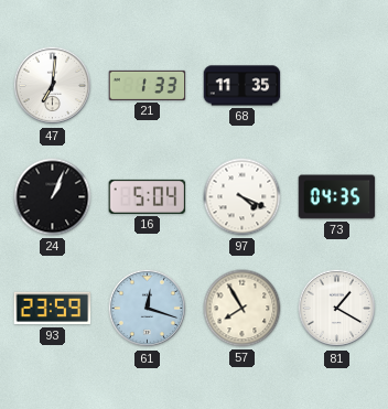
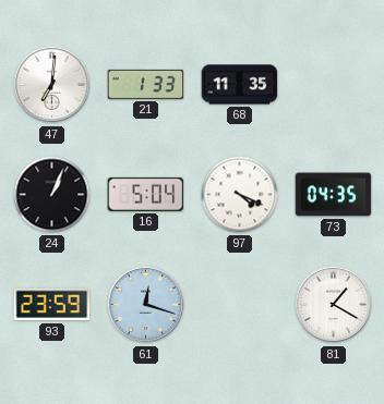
57: 7:55 -> none
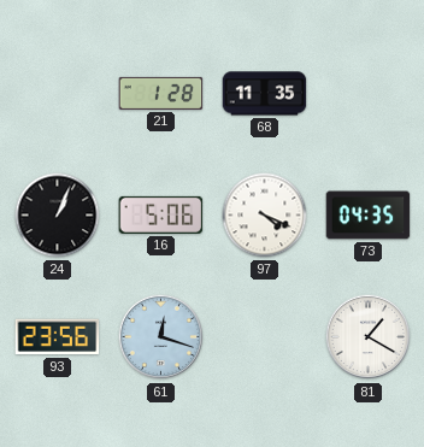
47: 7:01 -> none
21: 1:33 -> 1:28
16: 5:04 -> 5:06
93: 23:59 -> 23:56
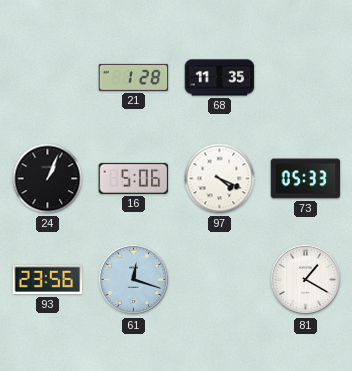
73: 04:35 -> 05:33
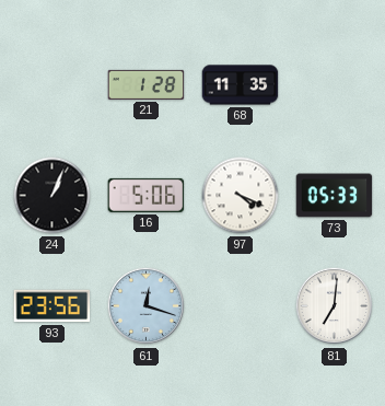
81: 1:20 -> 7:01
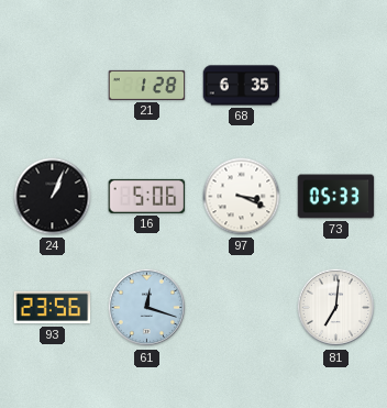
68: 11:35 -> 6:35
97: 4:19 -> 3:19
